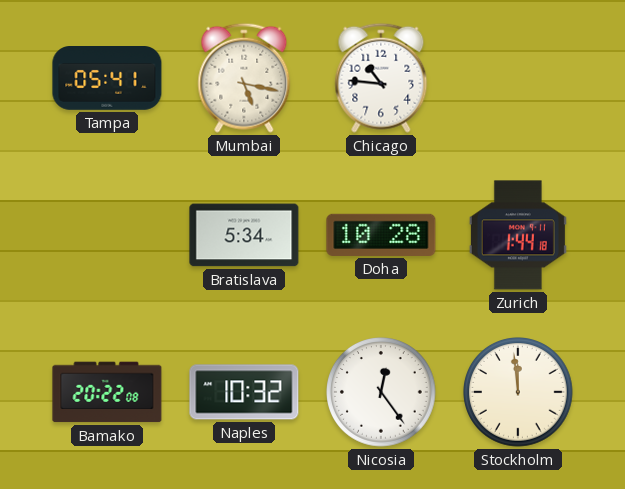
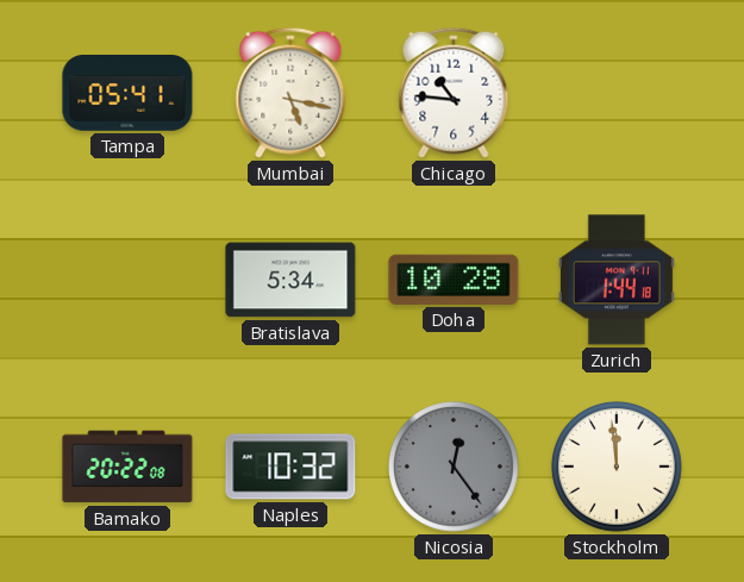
Nicosia dial: white -> grey
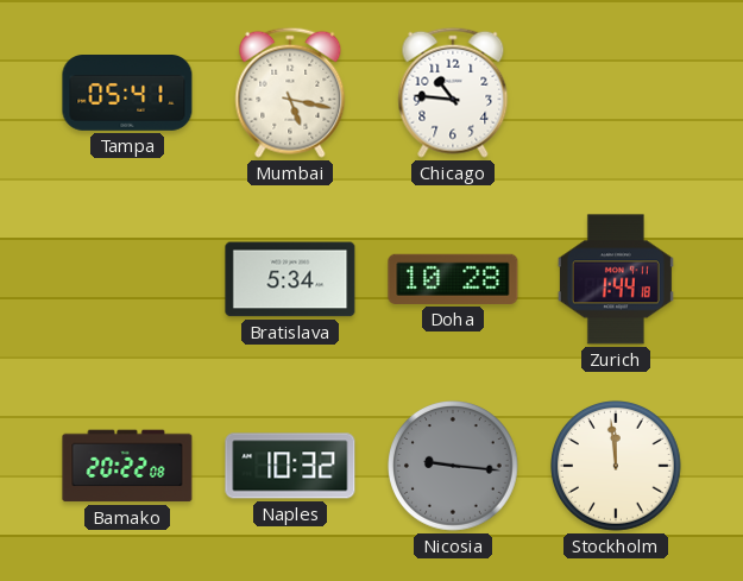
Nicosia: 12:24 -> 9:16
